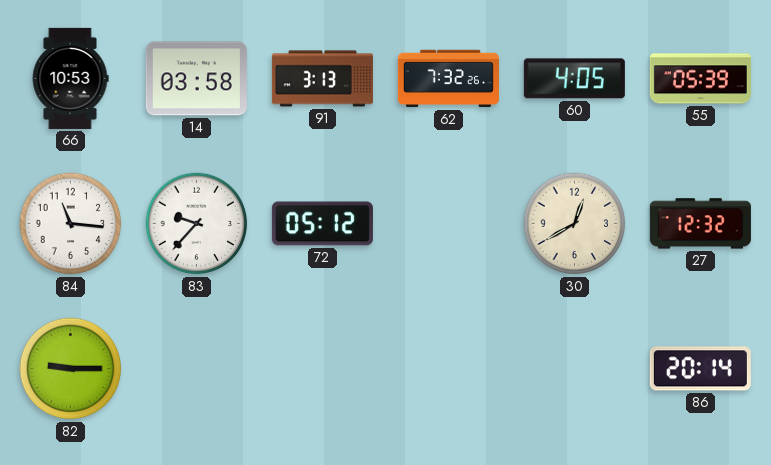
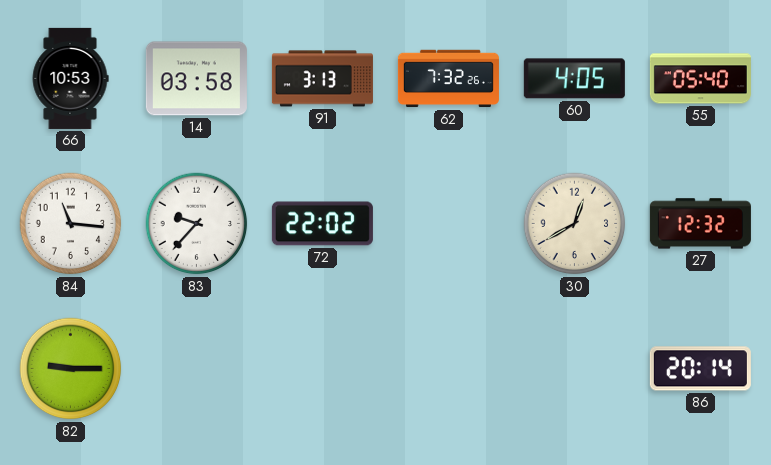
55: 05:39 -> 05:40
72: 05:12 -> 22:02
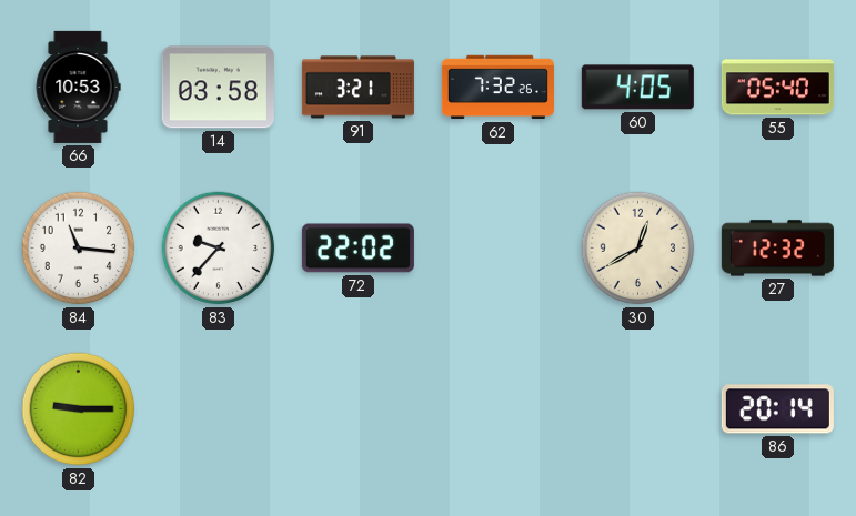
91: 3:13 -> 3:21
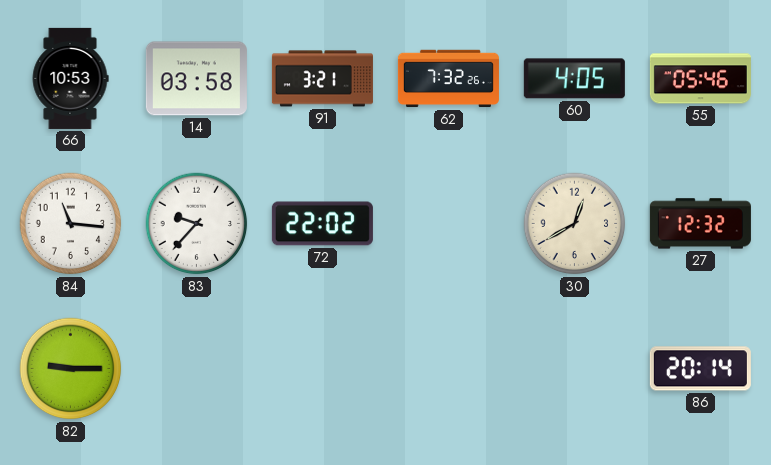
55: 05:40 -> 05:46
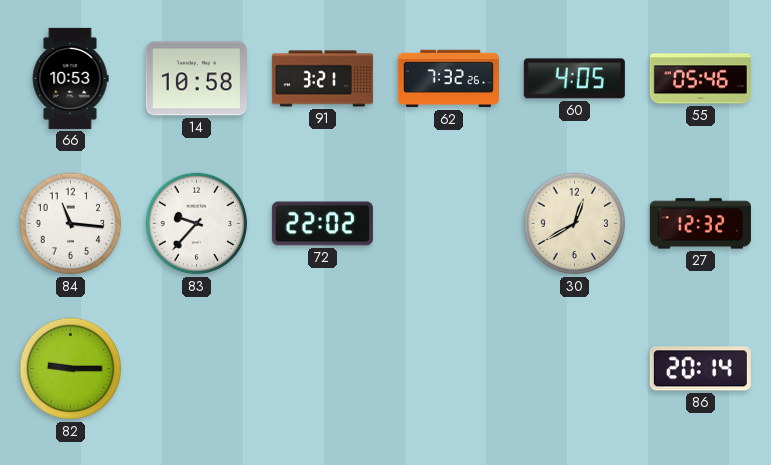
14: 03:58 -> 10:58
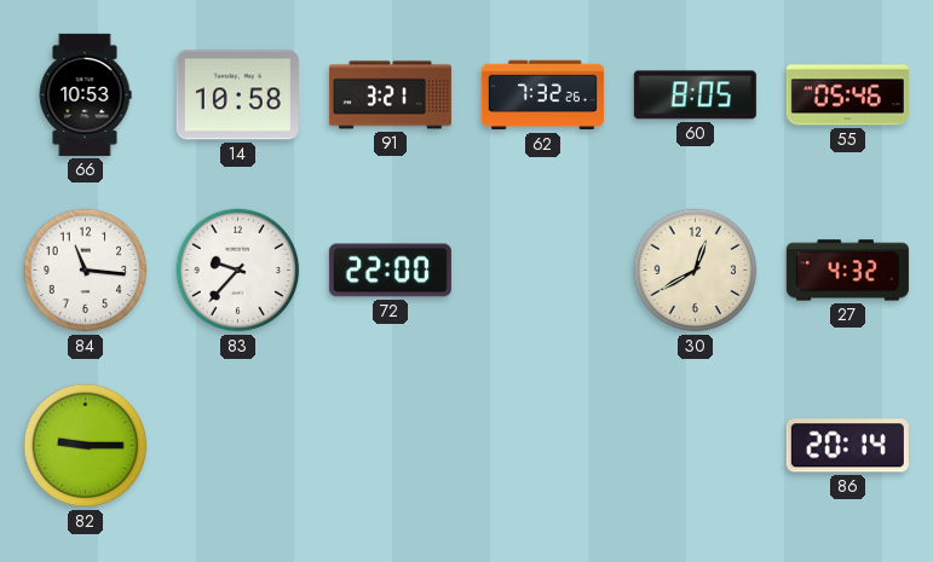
60: 4:05 -> 8:05
72: 22:02 -> 22:00
27: 12:32 -> 4:32
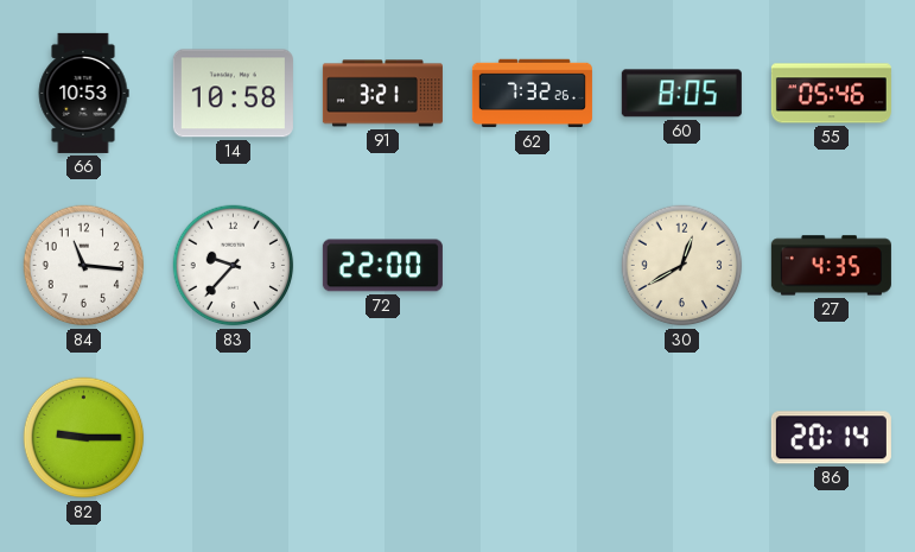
27: 4:32 -> 4:35
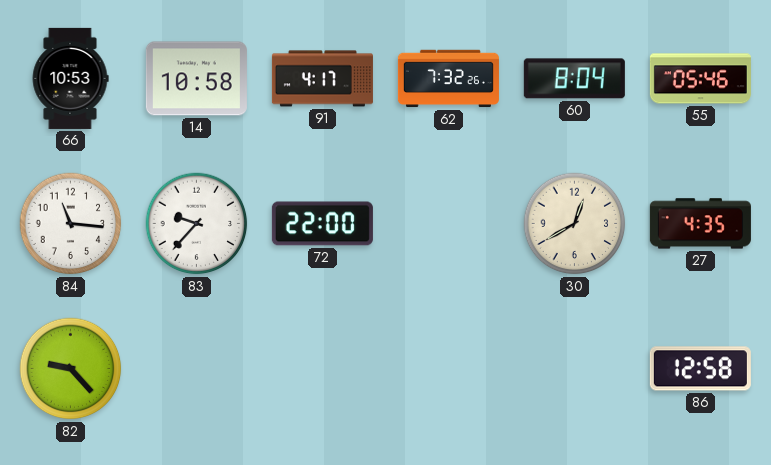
91: 3:21 -> 4:17
60: 8:05 -> 8:04
82: 9:15 -> 9:23
86: 20:14 -> 12:58
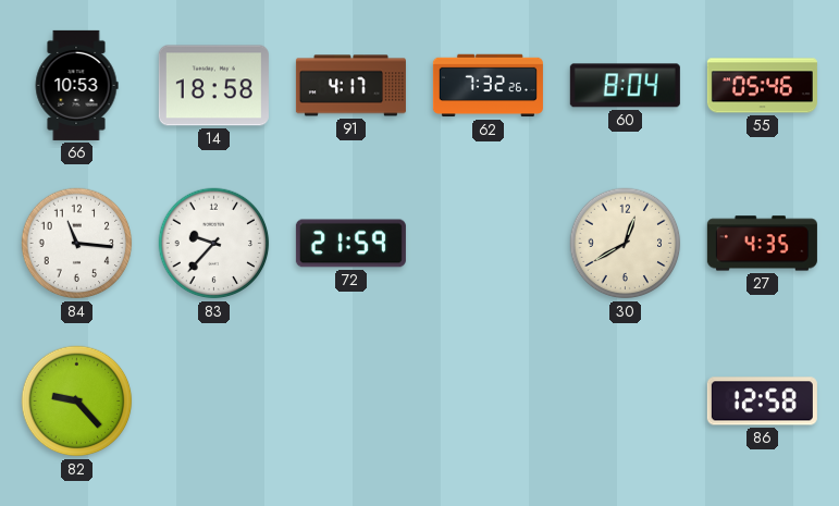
14: 10:58 -> 18:58
72: 22:00 -> 21:59
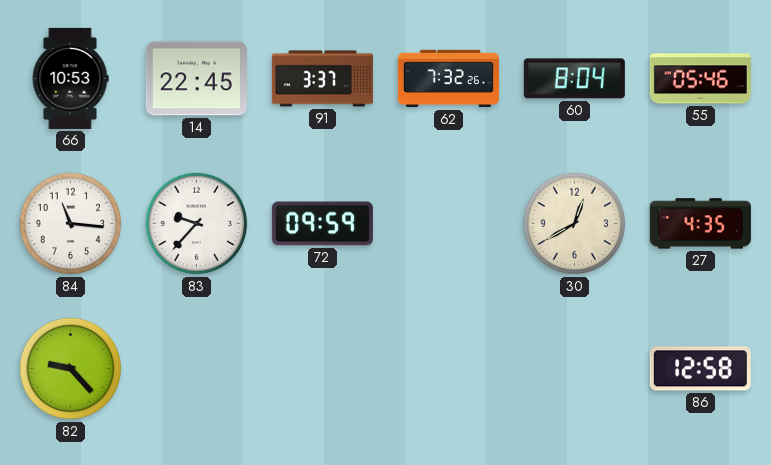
14: 18:58 -> 22:45
91: 4:17 -> 3:37
72: 21:59 -> 09:59
